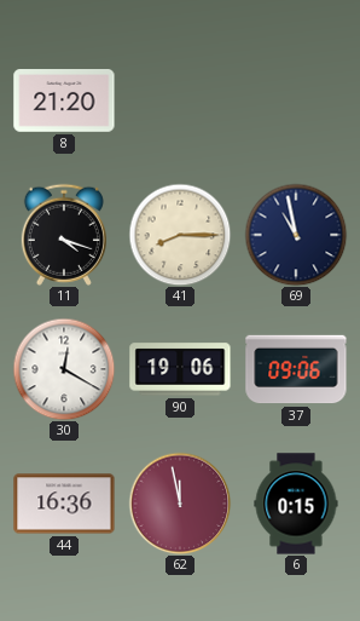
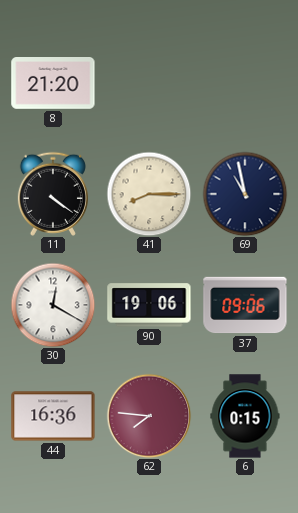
11: 4:18 -> 4:21
62: 11:58 -> 7:46
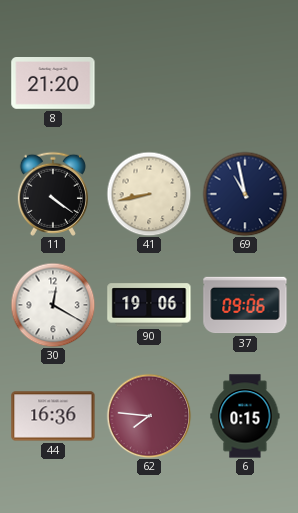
41: 8:15 -> 8:43
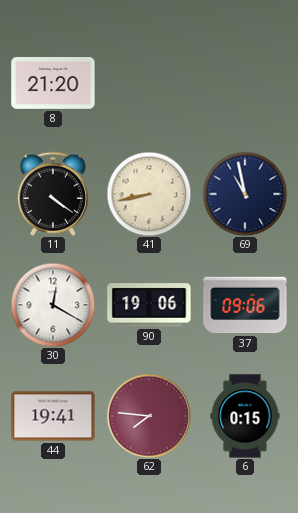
44: 16:36 -> 19:41
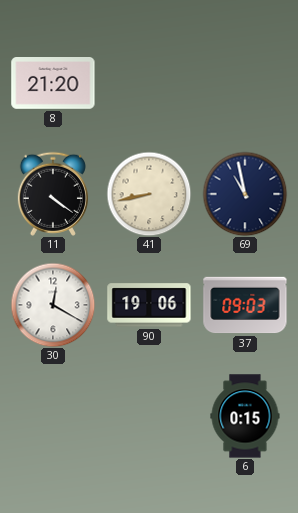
37: 09:06 -> 09:03
44: 19:41 -> none
62: 7:46 -> none
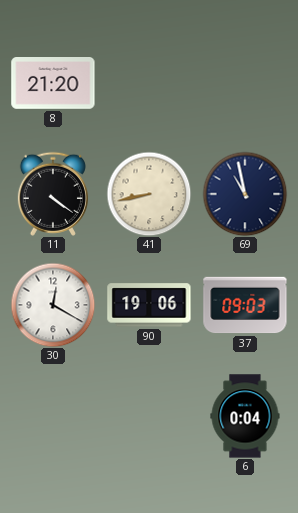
6: 0:15 -> 0:04
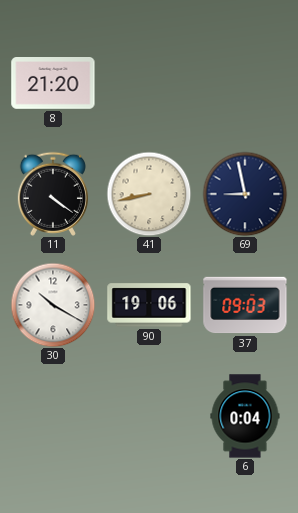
69: 10:58 -> 8:58
30: 12:20 -> 10:20
